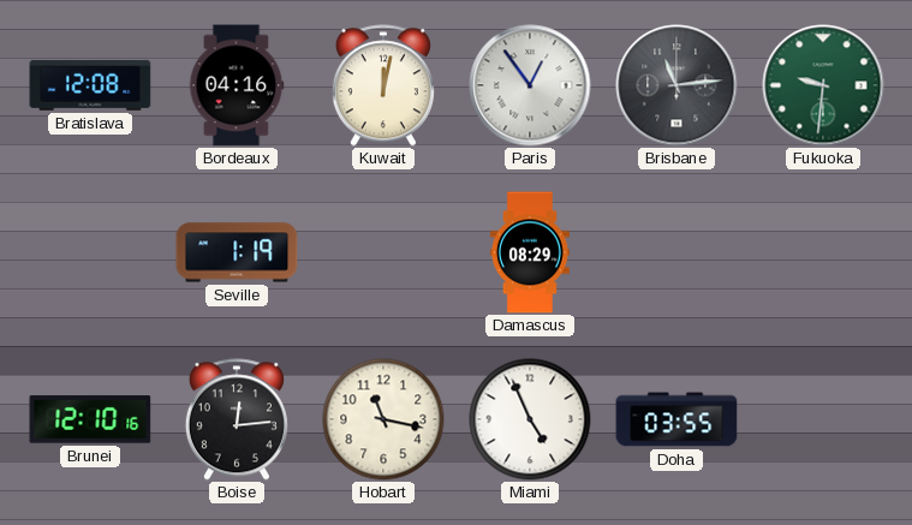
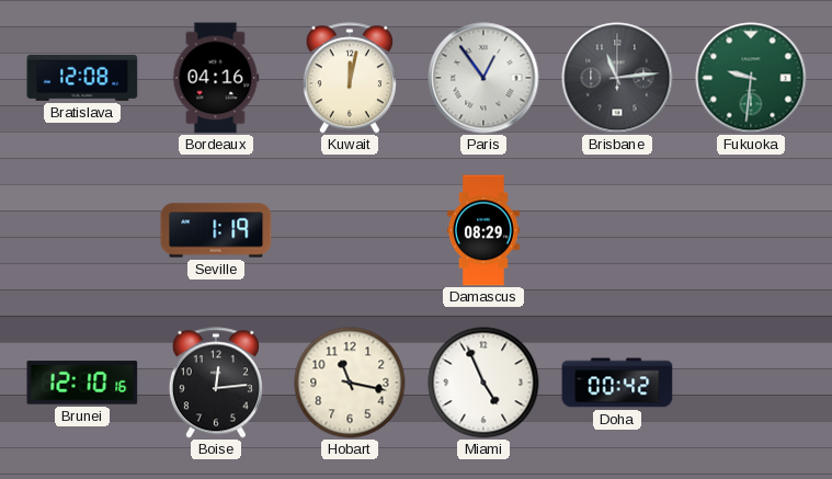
Doha: 03:55 -> 00:42
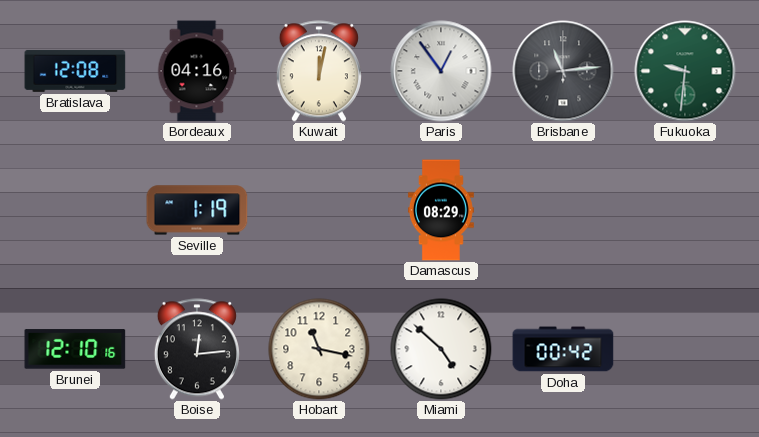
Miami: 4:56 -> 4:52
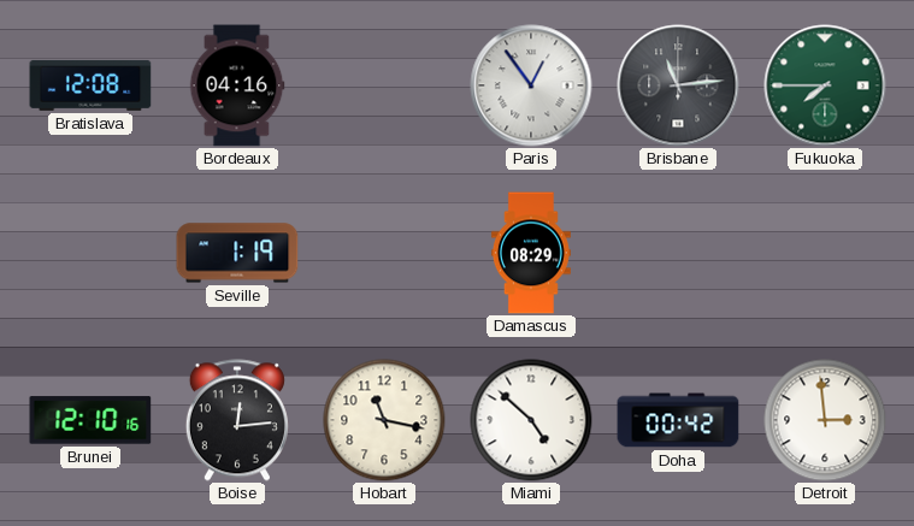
Kuwait: 12:02 -> none
Fukuoka: 9:31 -> 7:45
Detroit: none -> 2:59
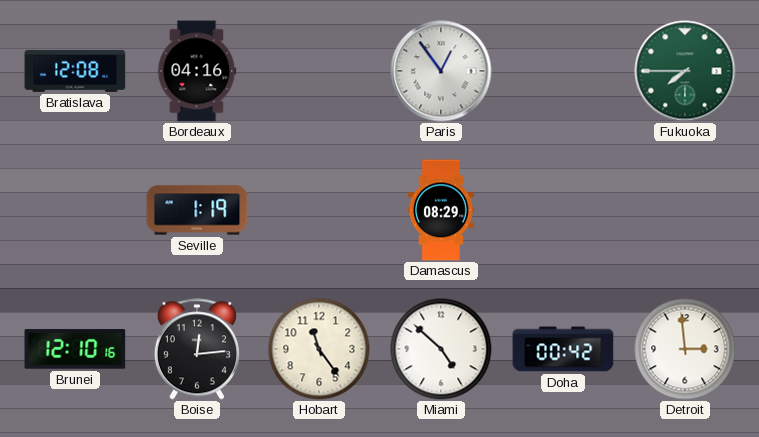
Brisbane: 11:14 -> none
Hobart: 11:17 -> 11:24
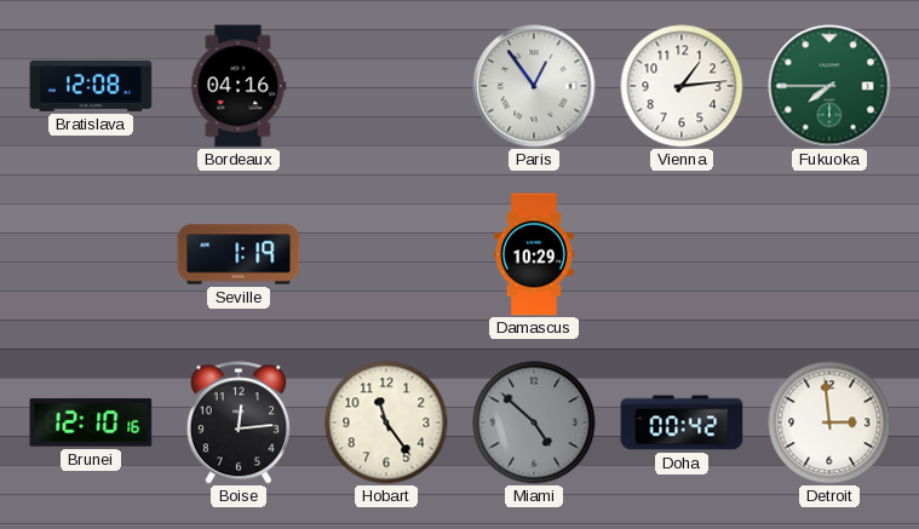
Vienna: none -> 1:14
Damascus: 08:29 -> 10:29
Miami dial: white -> grey
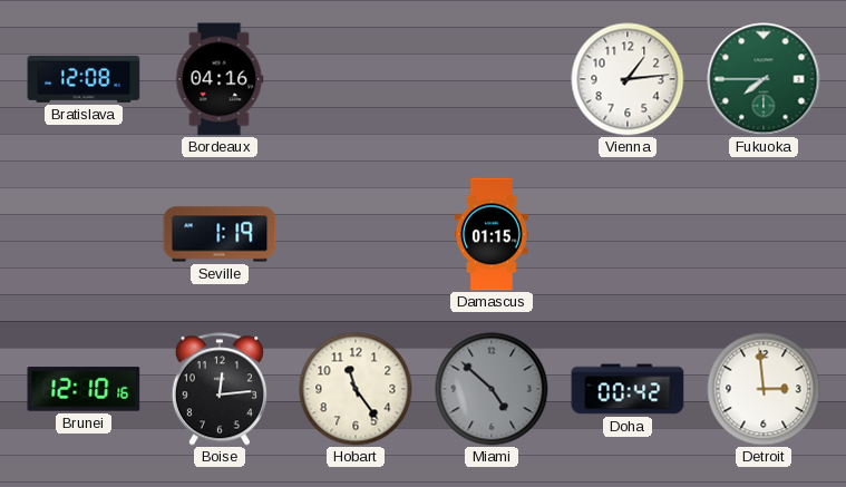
Paris: 12:54 -> none
Damascus: 10:29 -> 01:15
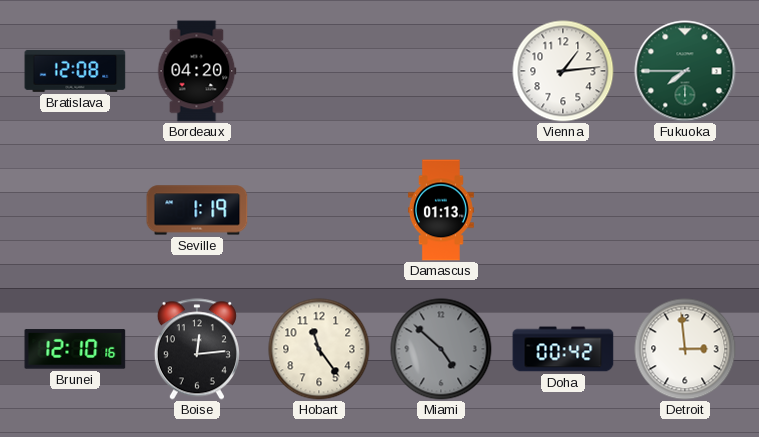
Bordeaux: 04:16 -> 04:20
Damascus: 01:15 -> 01:13
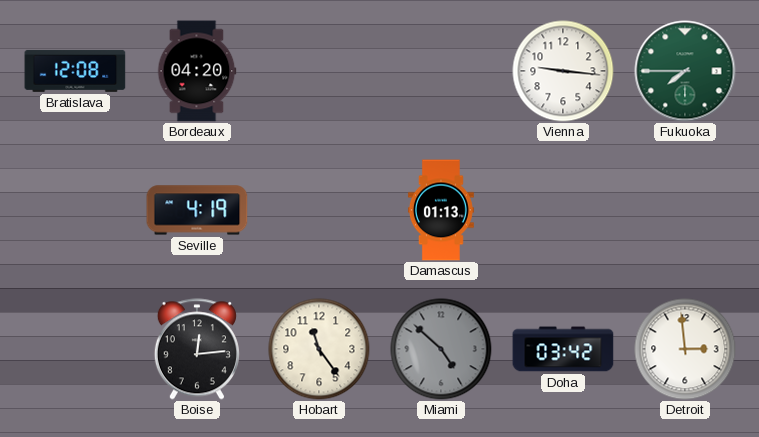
Vienna: 1:14 -> 9:16
Seville: 1:19 -> 4:19
Brunei: 12:10 -> none
Doha: 00:42 -> 03:42
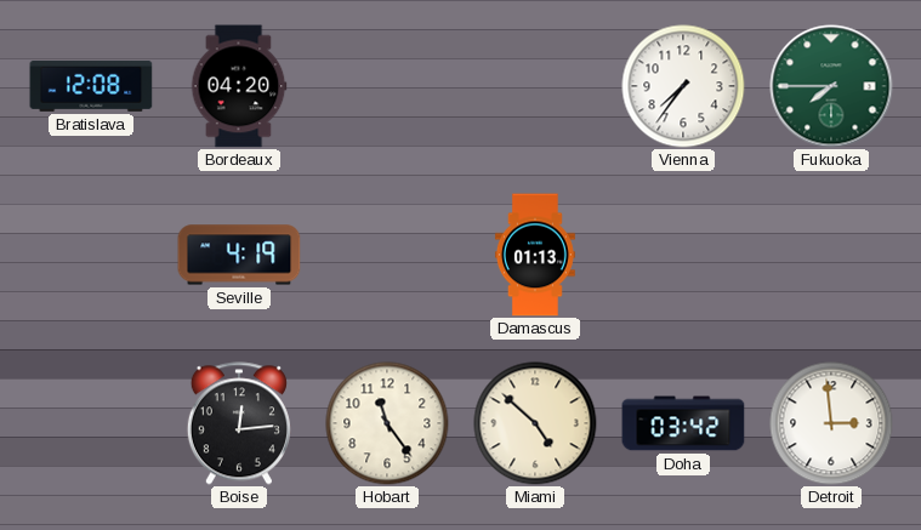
Vienna: 9:16 -> 7:36
Miami dial: grey -> cream
